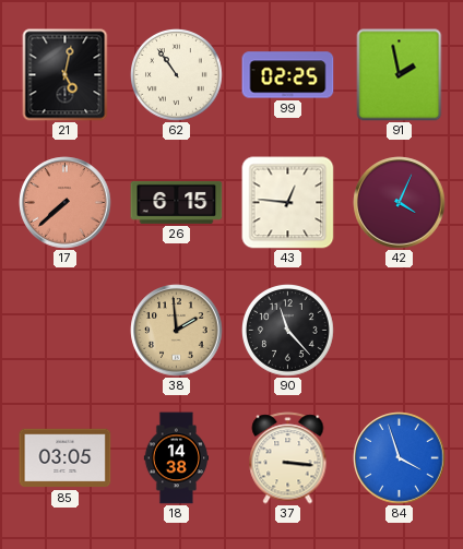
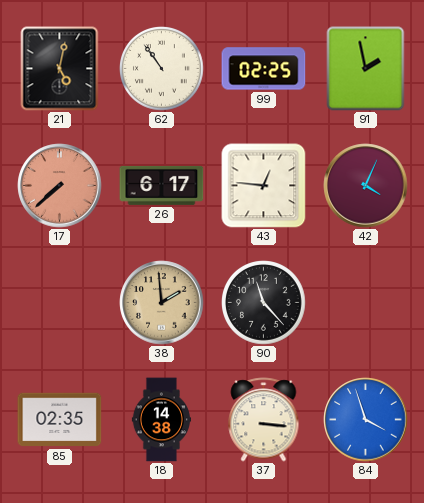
26: 6:15 -> 6:17
85: 03:05 -> 02:35
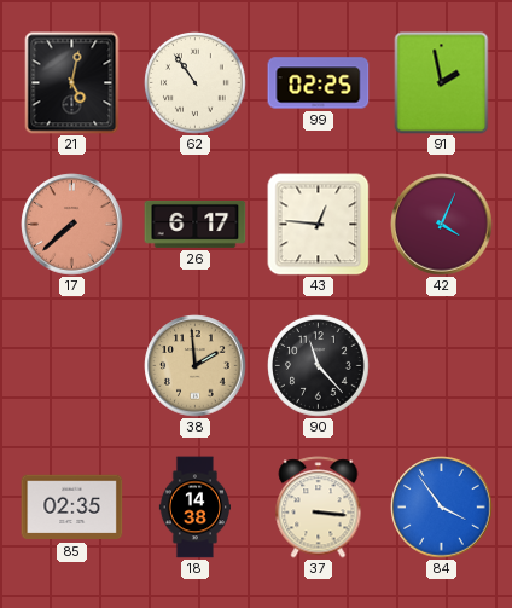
84: 3:57 -> 3:54
